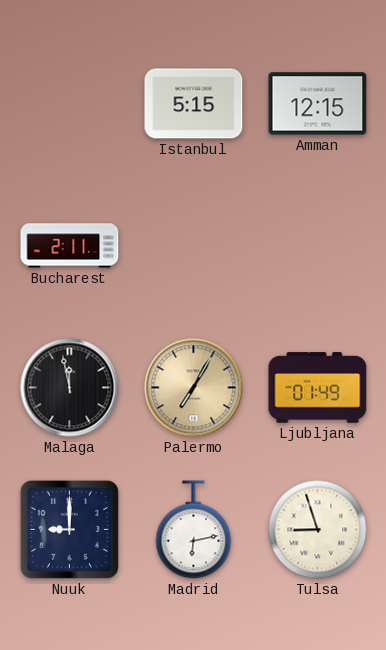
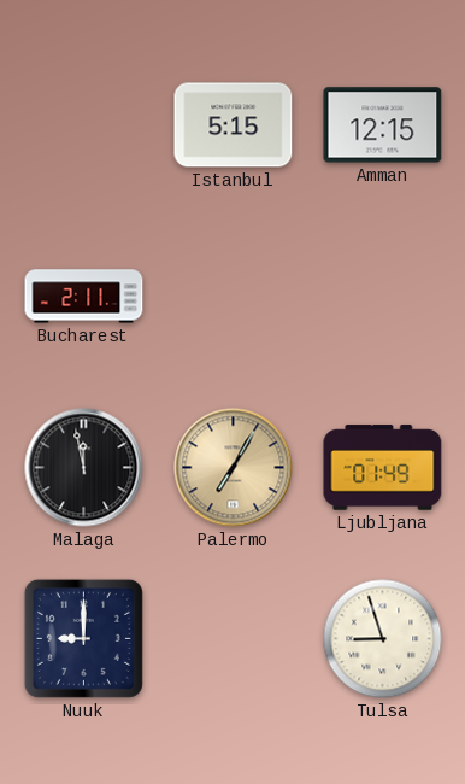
Madrid: 6:13 -> none
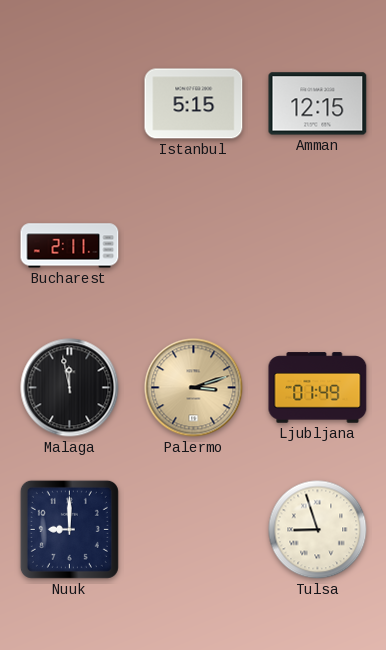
Palermo: 7:05 -> 3:12
